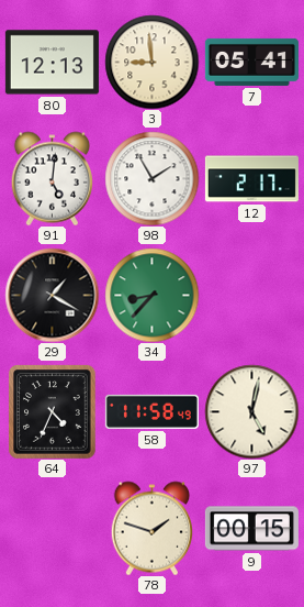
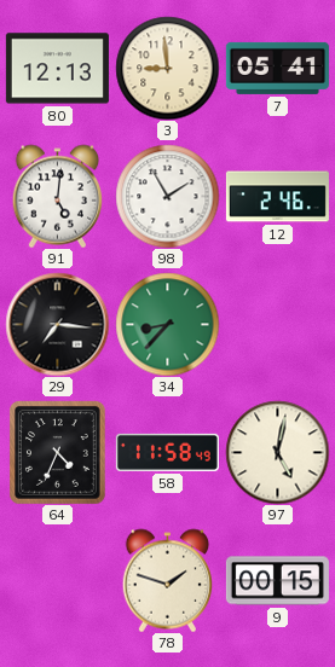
12: 2:17 -> 2:46
29: 1:20 -> 7:16
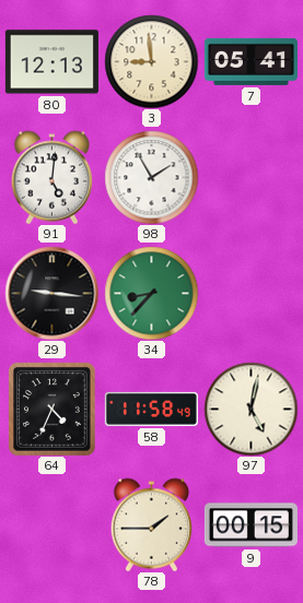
12: 2:46 -> none
29: 7:16 -> 9:16
78: 1:48 -> 1:45
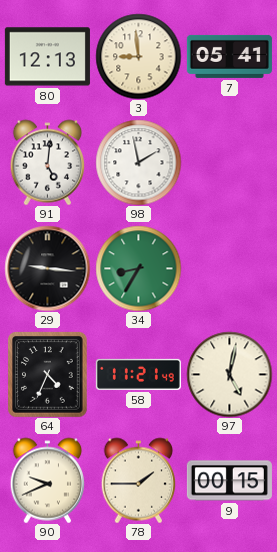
98: 1:55 -> 1:58
34: 8:37 -> 8:35
58: 11:58 -> 11:21
90: none -> 9:41
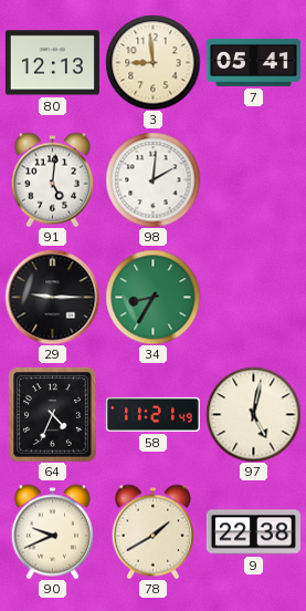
98: 1:58 -> 2:01
29: 9:16 -> 9:15
78: 1:45 -> 1:40
9: 00:15 -> 22:38
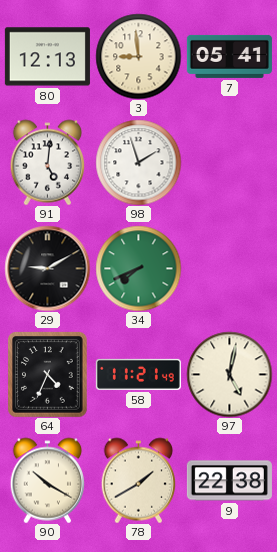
98: 2:01 -> 1:57
29: 9:15 -> 9:10
34: 8:35 -> 7:41
90: 9:41 -> 10:20
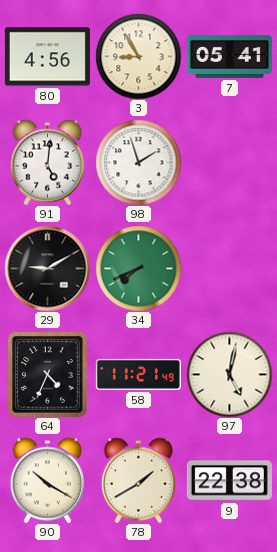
80: 12:13 -> 4:56
3: 8:59 -> 8:55
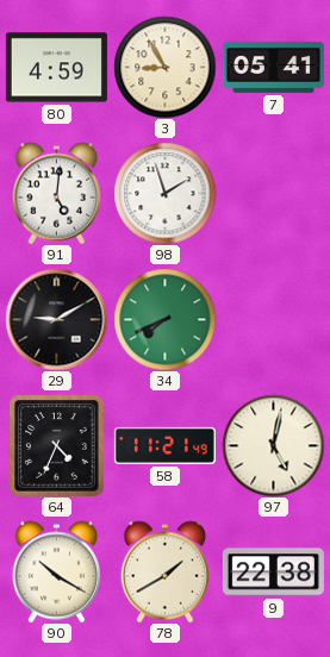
80: 4:56 -> 4:59
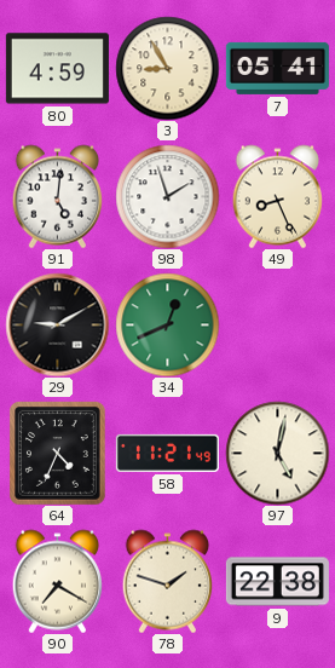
49: none -> 8:26
34: 7:41 -> 12:41
90: 10:20 -> 7:20
78: 1:40 -> 1:48
